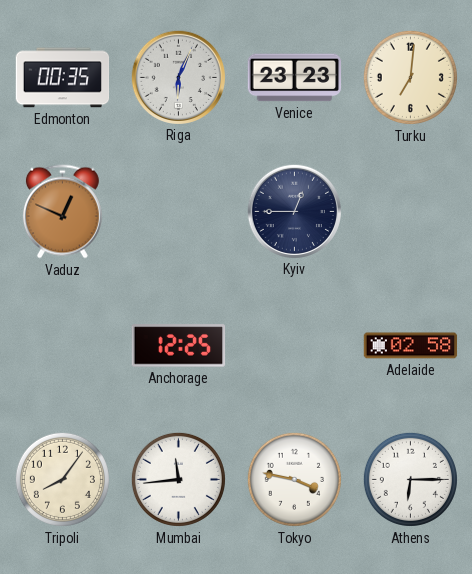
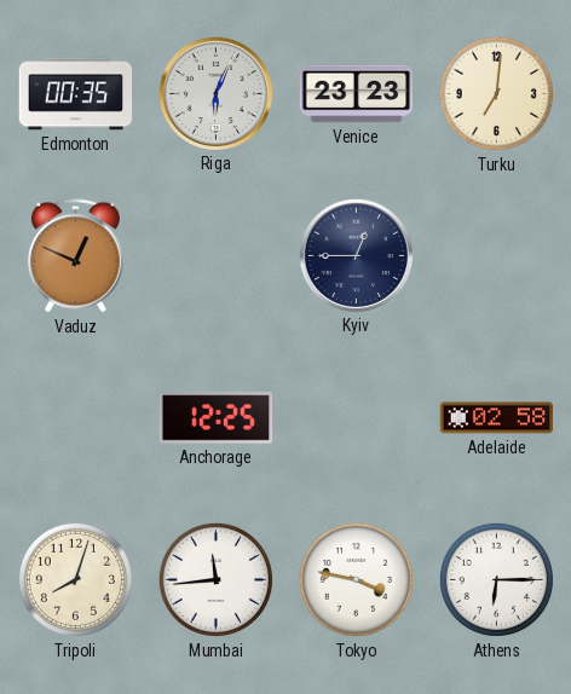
Tripoli: 8:06 -> 8:03
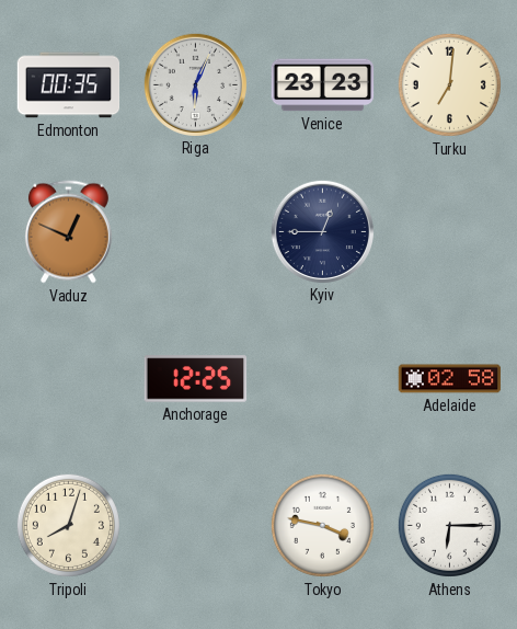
Mumbai: 11:44 -> none
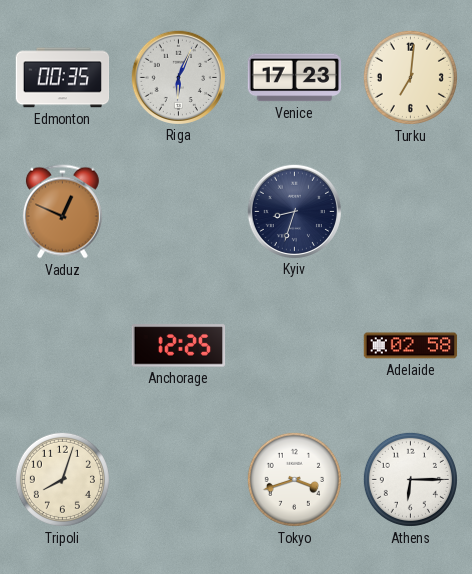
Venice: 23:23 -> 17:23
Kyiv: 12:45 -> 8:33
Tokyo: 3:47 -> 3:42
